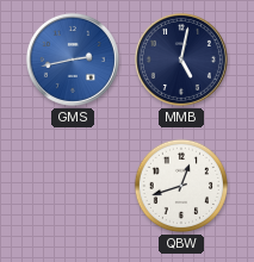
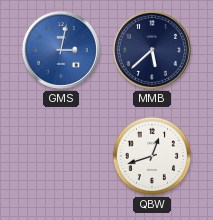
GMS: 2:43 -> 3:02
MMB: 5:02 -> 5:38
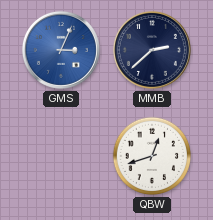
GMS: 3:02 -> 3:04
MMB: 5:38 -> 2:38
